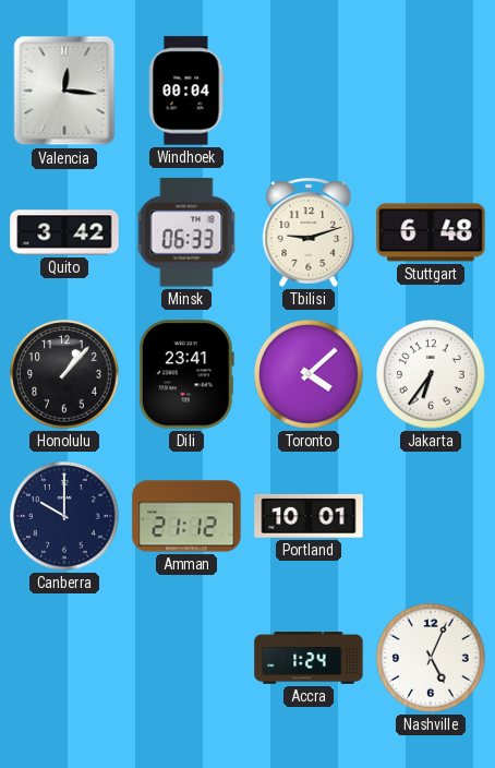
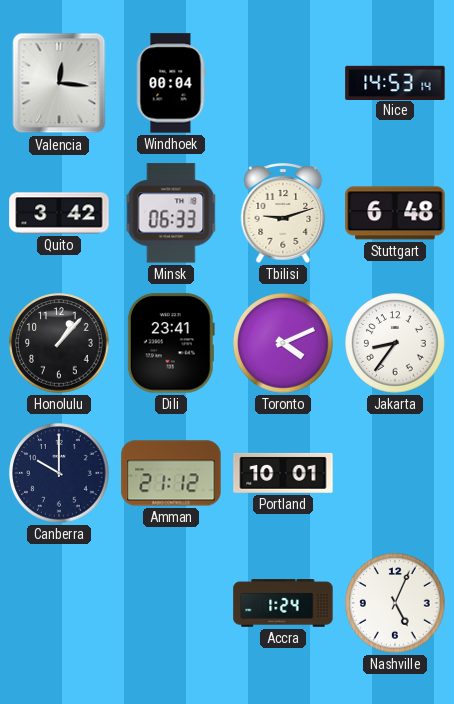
Nice: none -> 14:53
Toronto: 4:08 -> 4:11
Jakarta: 6:36 -> 8:36
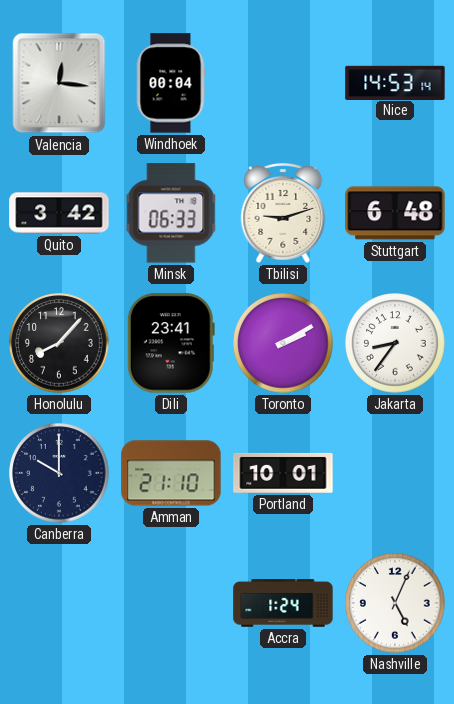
Honolulu: 1:07 -> 8:07
Toronto: 4:11 -> 2:10
Amman: 21:12 -> 21:10
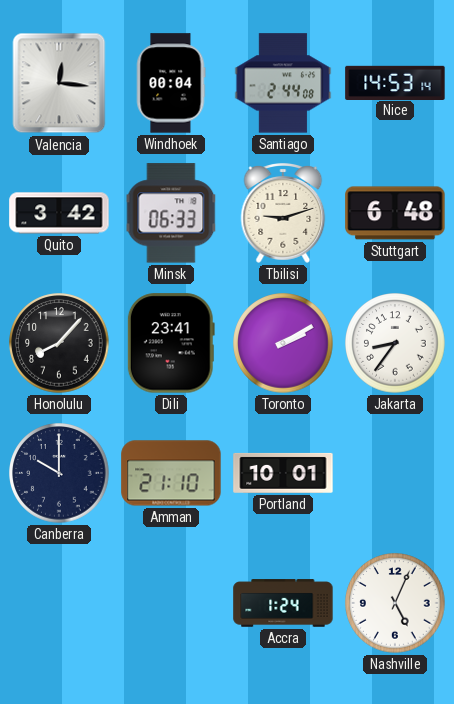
Santiago: none -> 2:44
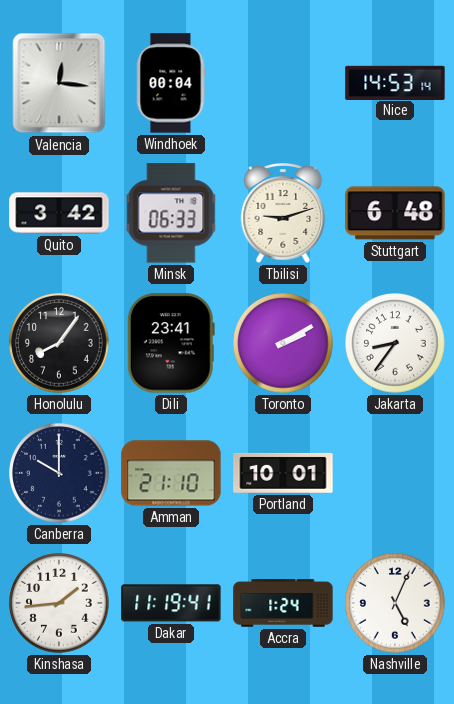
Santiago: 2:44 -> none
Honolulu: 8:07 -> 8:06
Kinshasa: none -> 1:44
Dakar: none -> 11:19
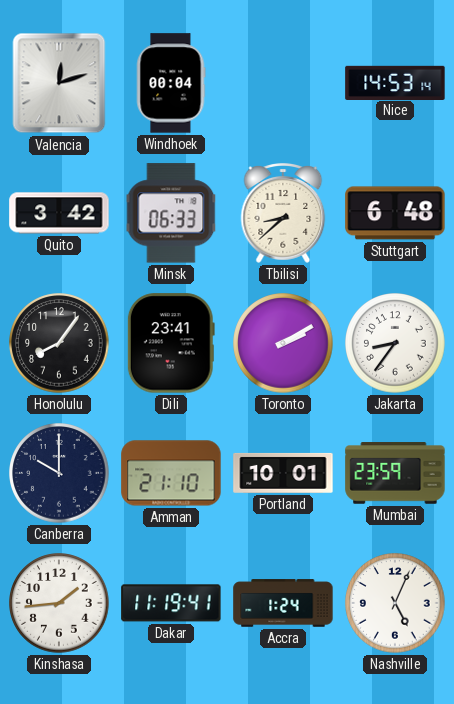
Valencia: 12:16 -> 12:12
Tbilisi: 9:12 -> 8:38
Mumbai: none -> 23:59
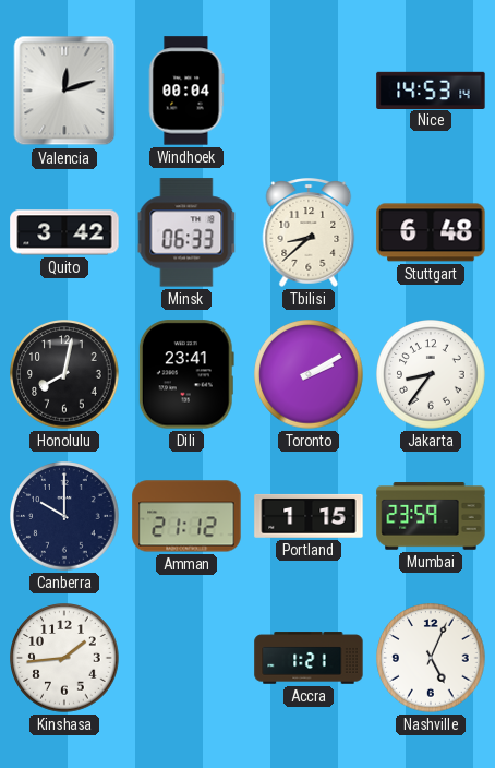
Honolulu: 8:06 -> 8:02
Amman: 21:10 -> 21:12
Portland: 10:01 -> 1:15
Dakar: 11:19 -> none
Accra: 1:24 -> 1:21
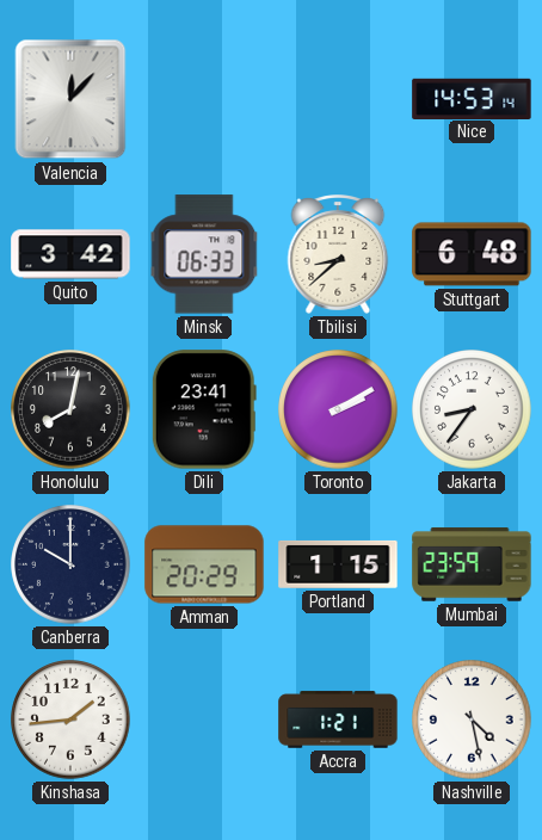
Valencia: 12:12 -> 12:07
Windhoek: 00:04 -> none
Amman: 21:12 -> 20:29
Nashville: 5:04 -> 4:28
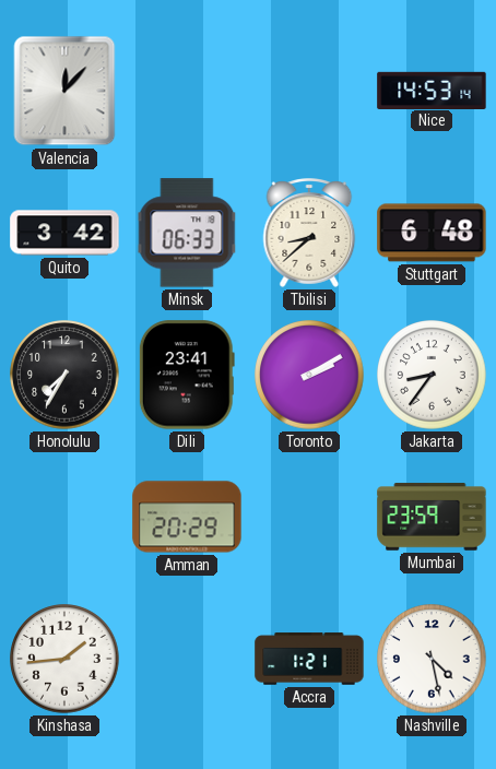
Honolulu: 8:02 -> 7:35
Canberra: 10:00 -> none
Portland: 1:15 -> none
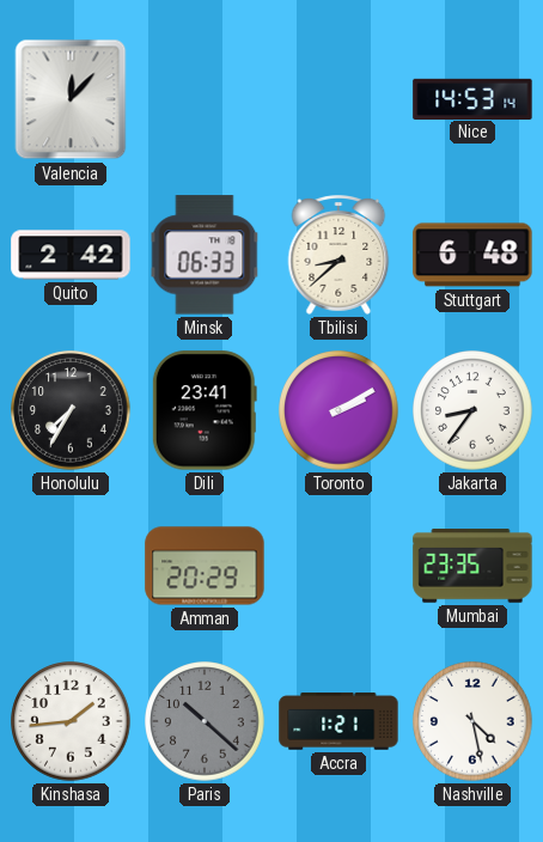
Quito: 3:42 -> 2:42
Mumbai: 23:59 -> 23:35
Paris: none -> 10:22
